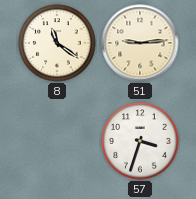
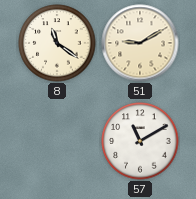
51: 9:14 -> 9:10
57: 3:33 -> 11:10
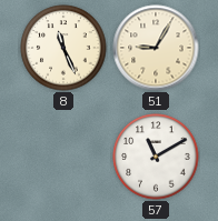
8: 11:21 -> 11:26
51: 9:10 -> 9:05
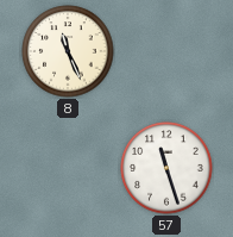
51: 9:05 -> none
57: 11:10 -> 11:27
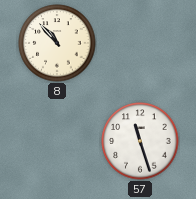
8: 11:26 -> 10:53
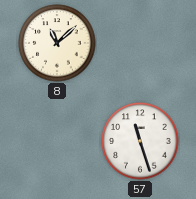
8: 10:53 -> 11:08
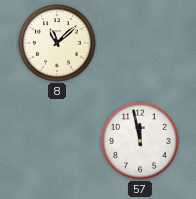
57: 11:27 -> 11:58
